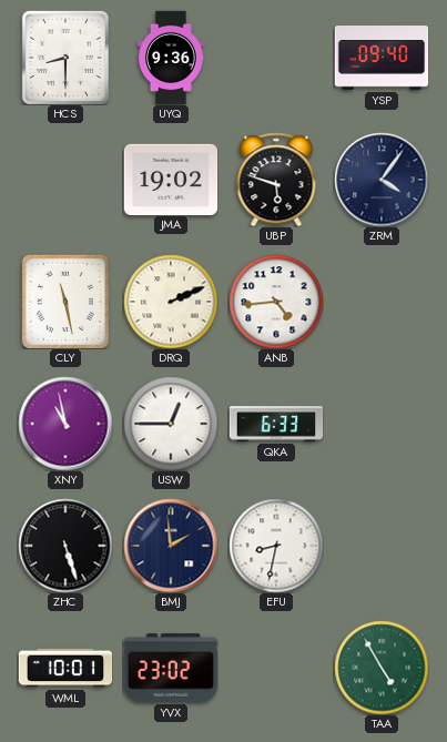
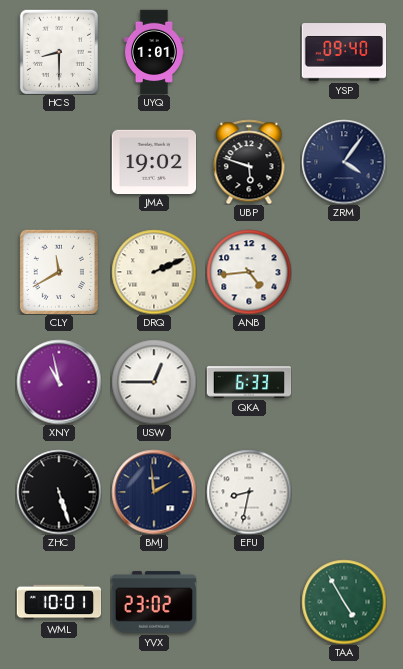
UYQ: 9:36 -> 1:01
CLY: 11:28 -> 11:40
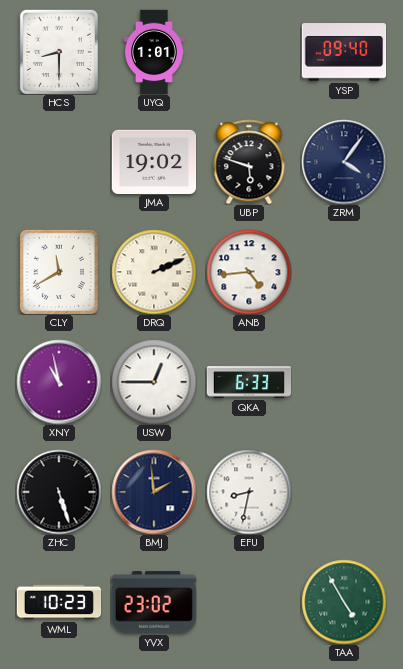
WML: 10:01 -> 10:23
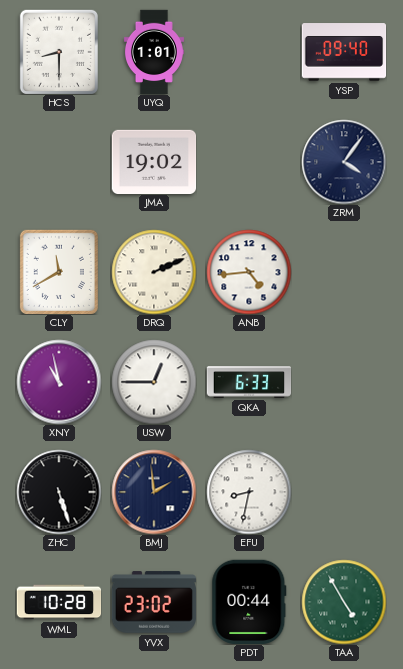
UBP: 5:48 -> none
WML: 10:23 -> 10:28
PDT: none -> 00:44
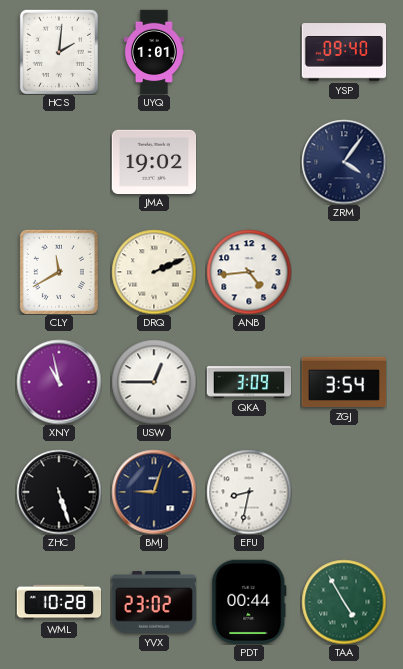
HCS: 8:30 -> 2:01
QKA: 6:33 -> 3:09
ZGJ: none -> 3:54
BMJ: 1:59 -> 9:03
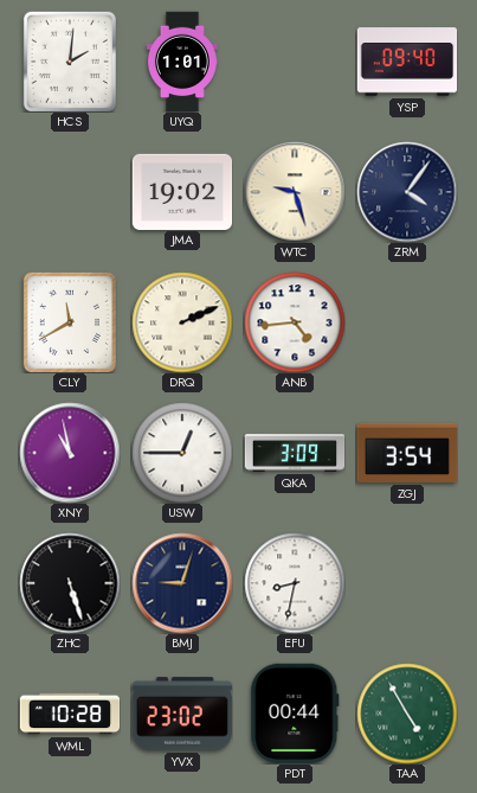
WTC: none -> 9:27
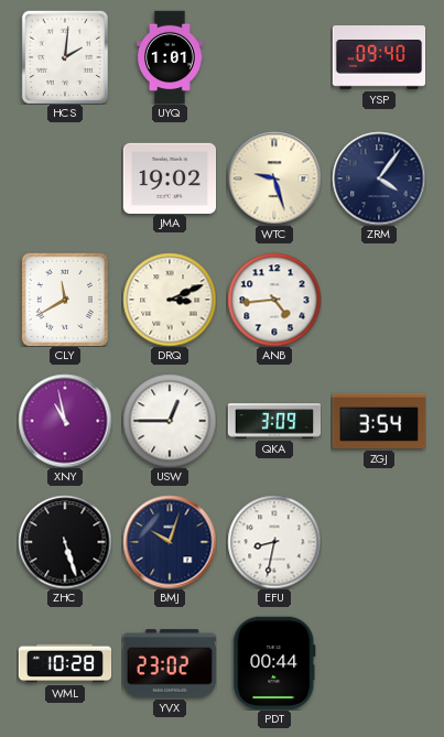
DRQ: 2:11 -> 3:11
BMJ: 9:03 -> 10:03
TAA: 4:55 -> none
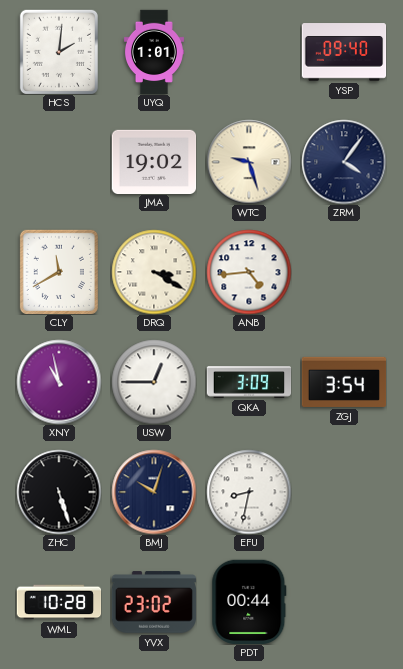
DRQ: 3:11 -> 3:20
